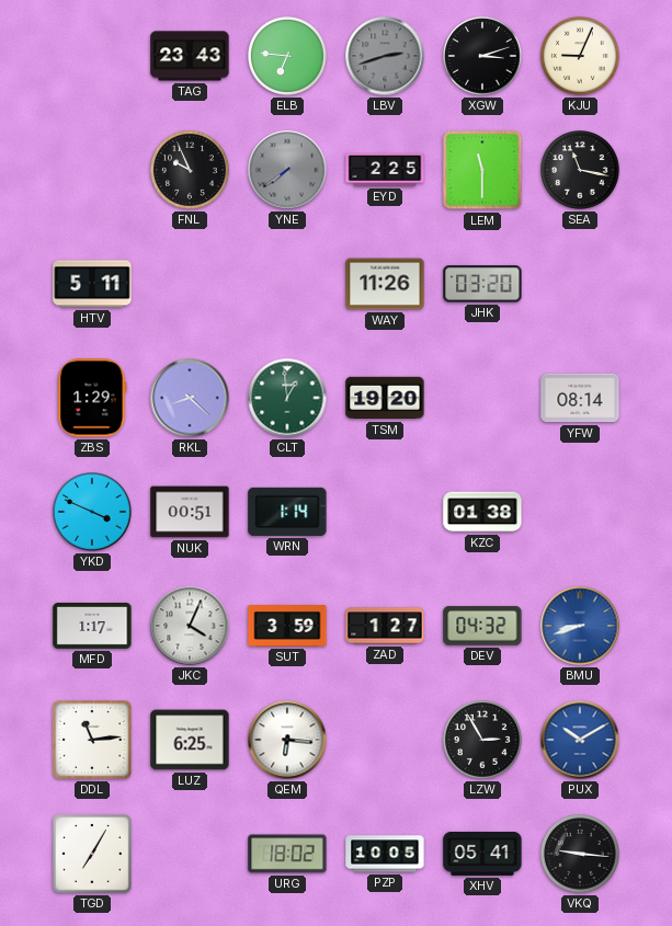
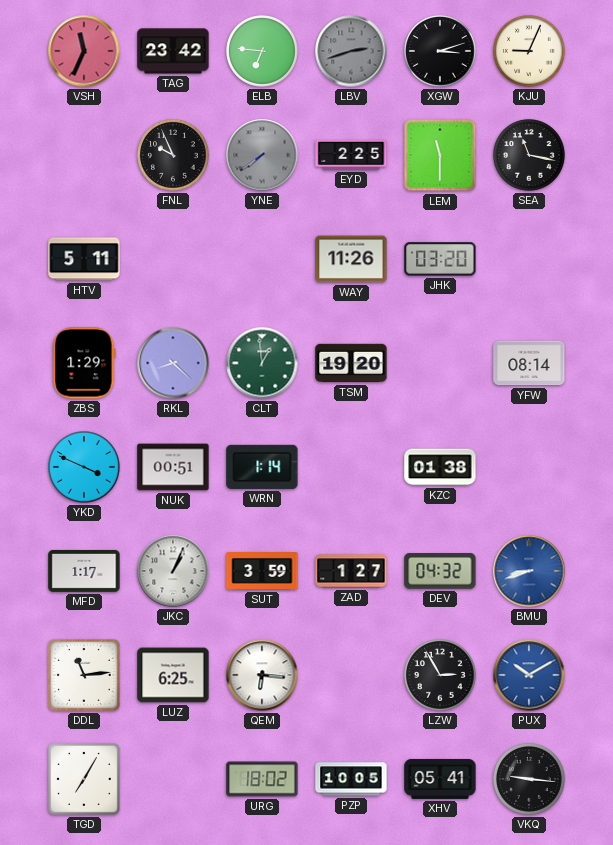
VSH: none -> 11:34
TAG: 23:43 -> 23:42
JKC: 4:04 -> 1:04
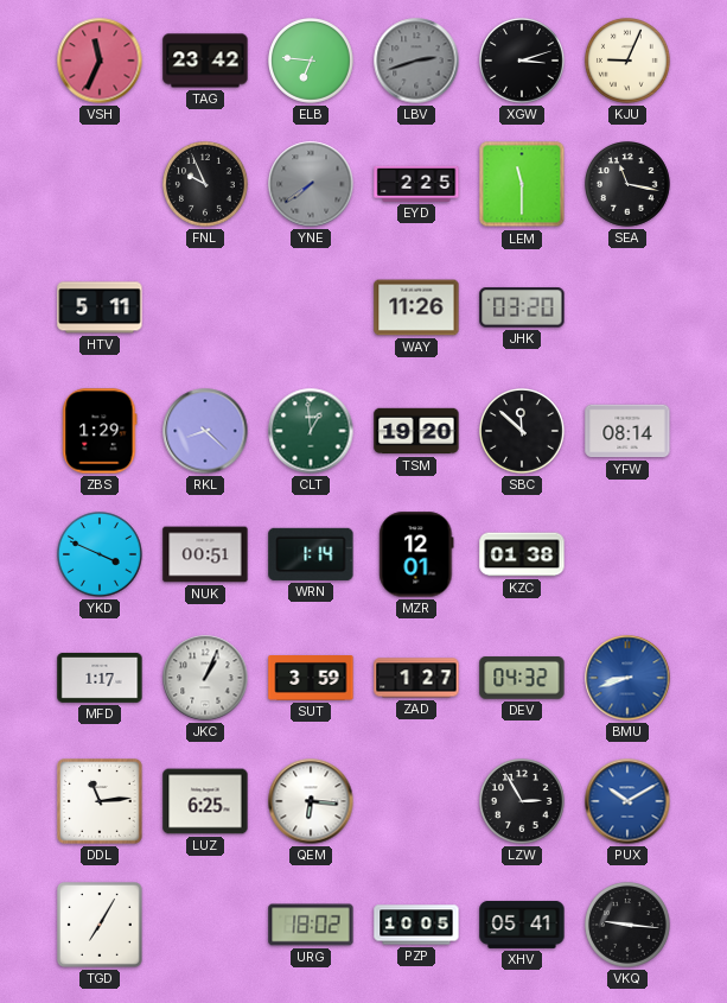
SBC: none -> 11:52
MZR: none -> 12:01
